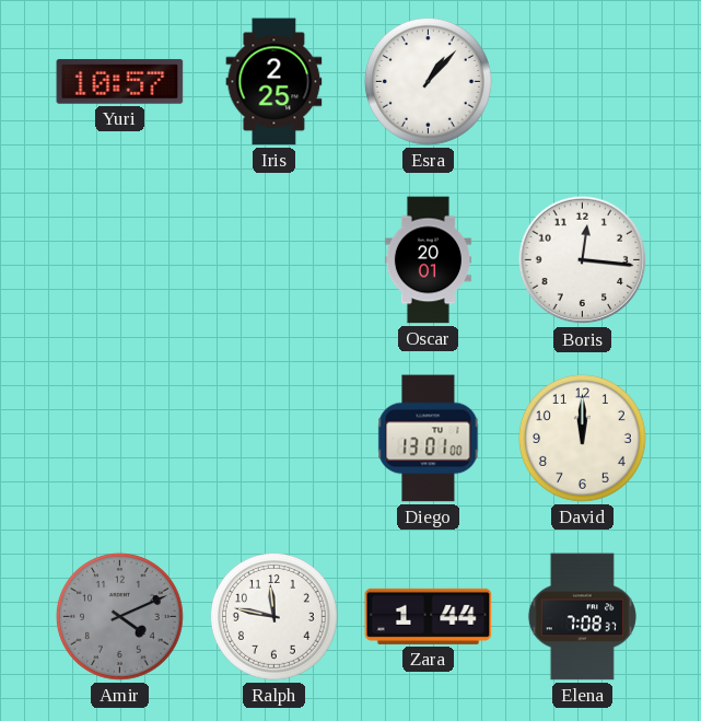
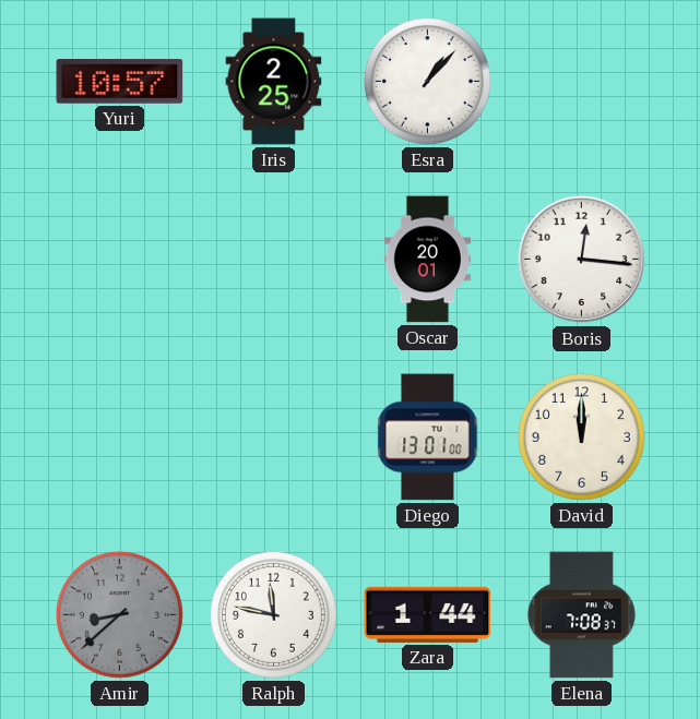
Amir: 4:11 -> 8:38
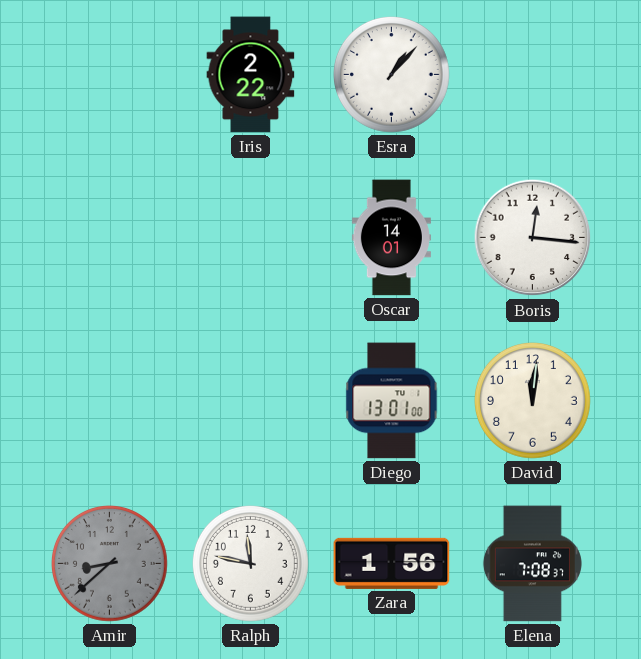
Yuri: 10:57 -> none
Iris: 2:25 -> 2:22
Oscar: 20:01 -> 14:01
David: 12:00 -> 12:01
Zara: 1:44 -> 1:56
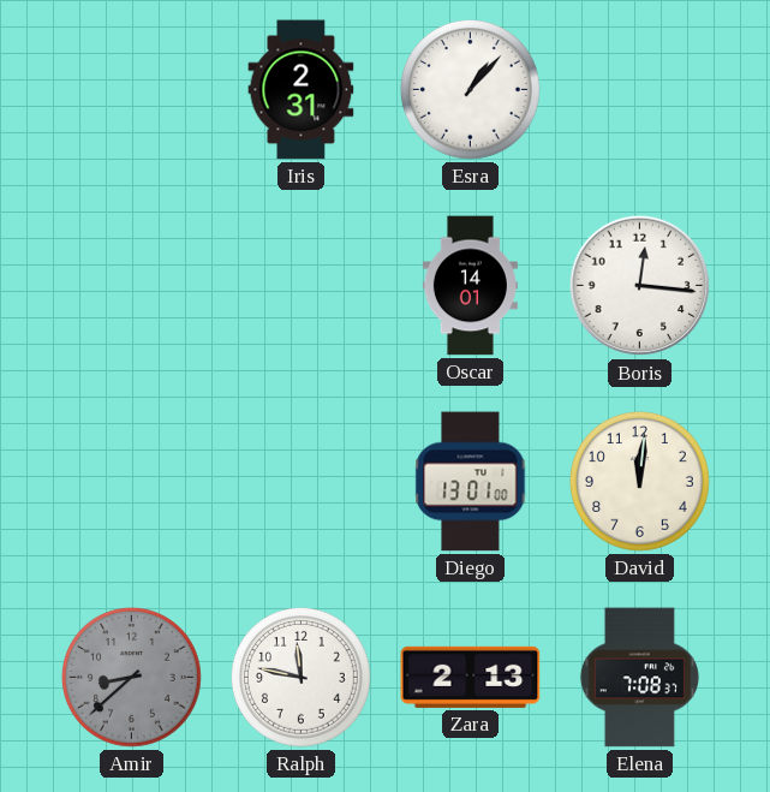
Iris: 2:22 -> 2:31
Zara: 1:56 -> 2:13
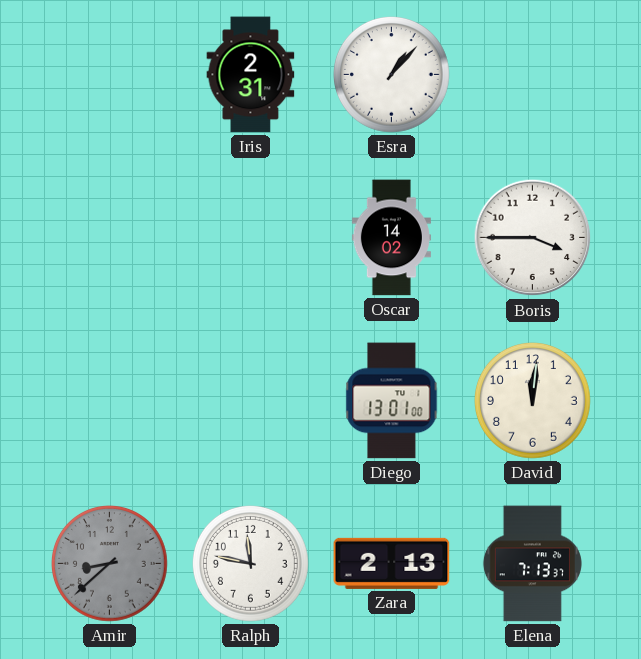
Oscar: 14:01 -> 14:02
Boris: 12:16 -> 3:45
Elena: 7:08 -> 7:13
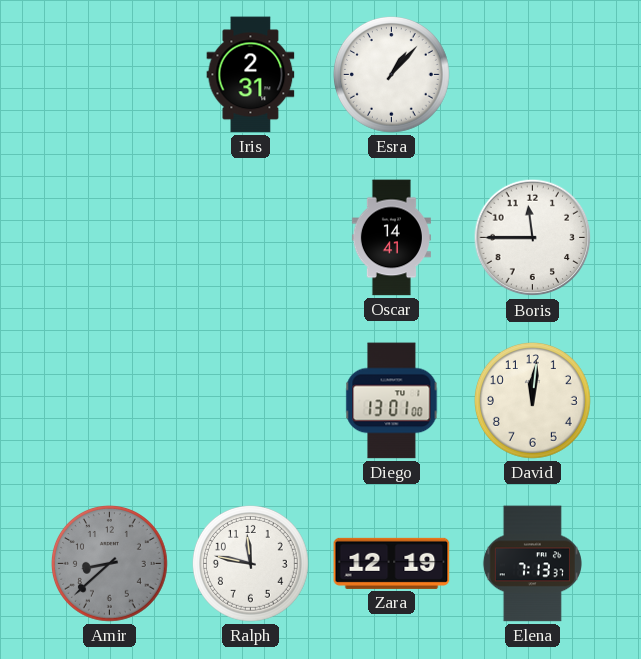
Oscar: 14:02 -> 14:41
Boris: 3:45 -> 11:45
Zara: 2:13 -> 12:19
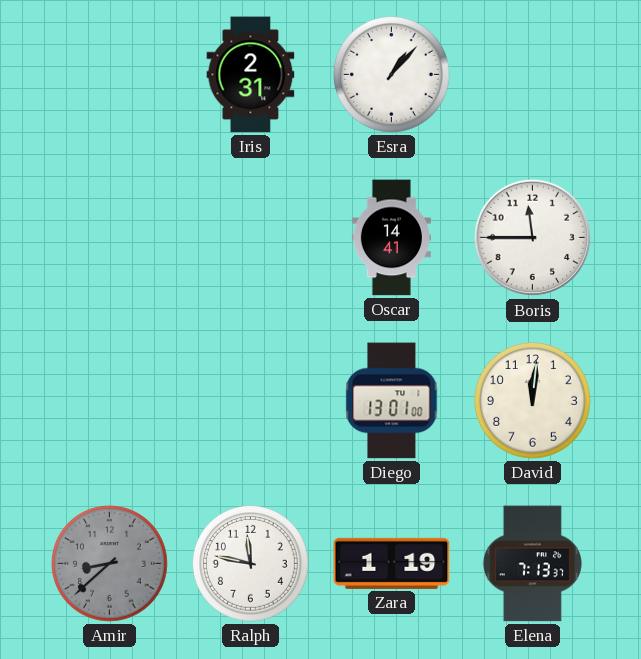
Zara: 12:19 -> 1:19
